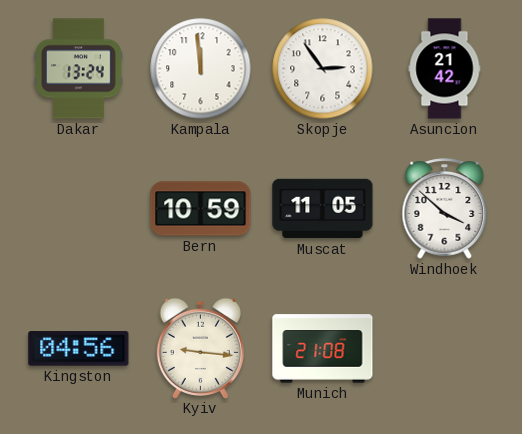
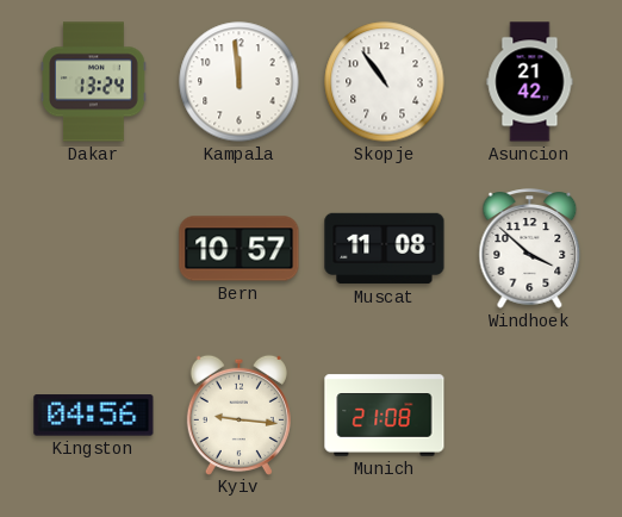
Skopje: 2:54 -> 10:54
Bern: 10:59 -> 10:57
Muscat: 11:05 -> 11:08
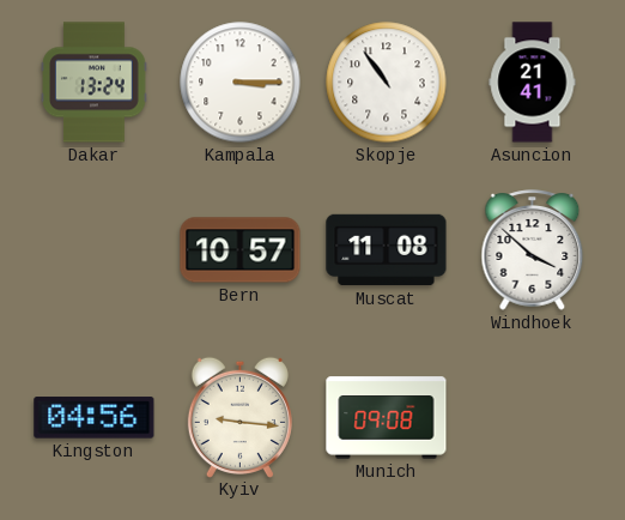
Kampala: 11:59 -> 3:15
Asuncion: 21:42 -> 21:41
Munich: 21:08 -> 09:08
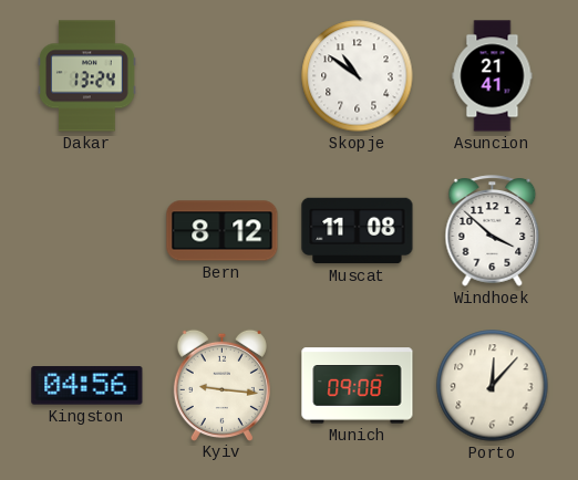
Kampala: 3:15 -> none
Skopje: 10:54 -> 10:51
Bern: 10:57 -> 8:12
Porto: none -> 12:07
